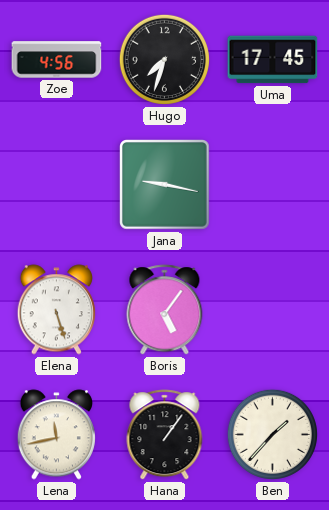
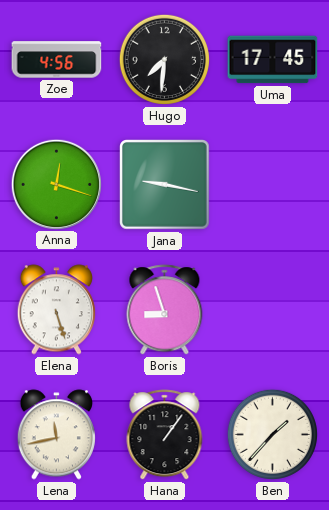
Hugo: 7:33 -> 7:31
Anna: none -> 12:18
Boris: 5:06 -> 8:57
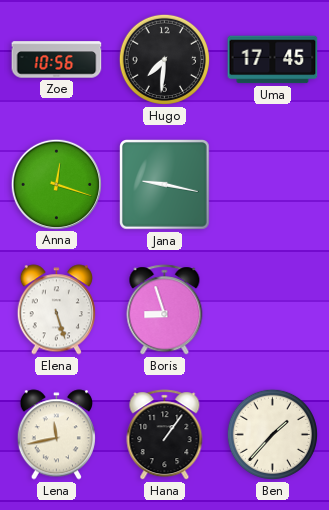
Zoe: 4:56 -> 10:56
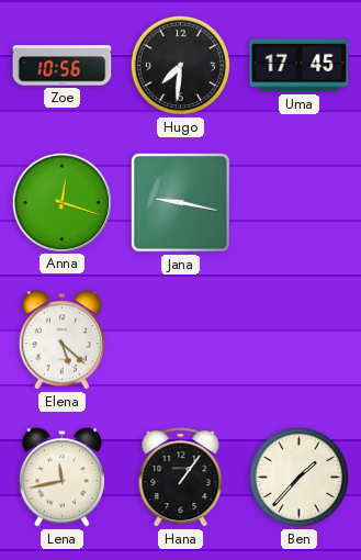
Elena: 5:27 -> 5:22
Boris: 8:57 -> none
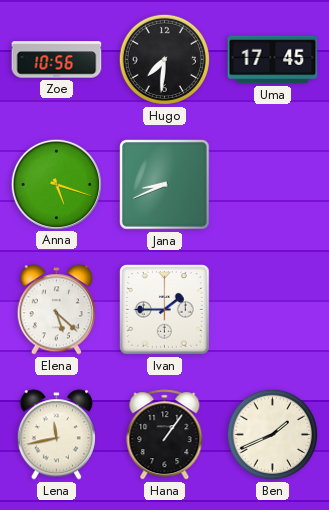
Anna: 12:18 -> 5:18
Jana: 9:17 -> 8:41
Ivan: none -> 1:45
Ben: 1:37 -> 1:41
